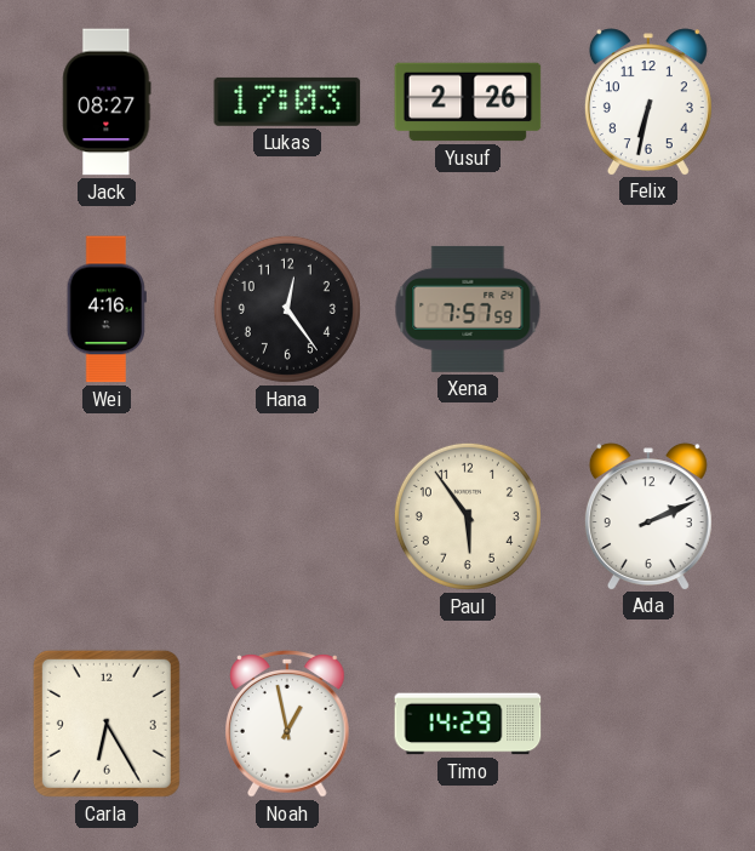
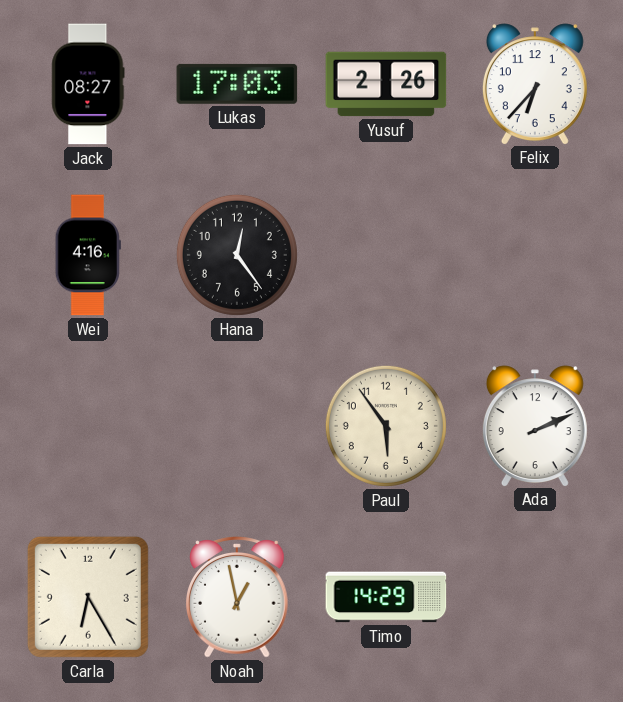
Felix: 6:32 -> 6:37
Xena: 7:57 -> none
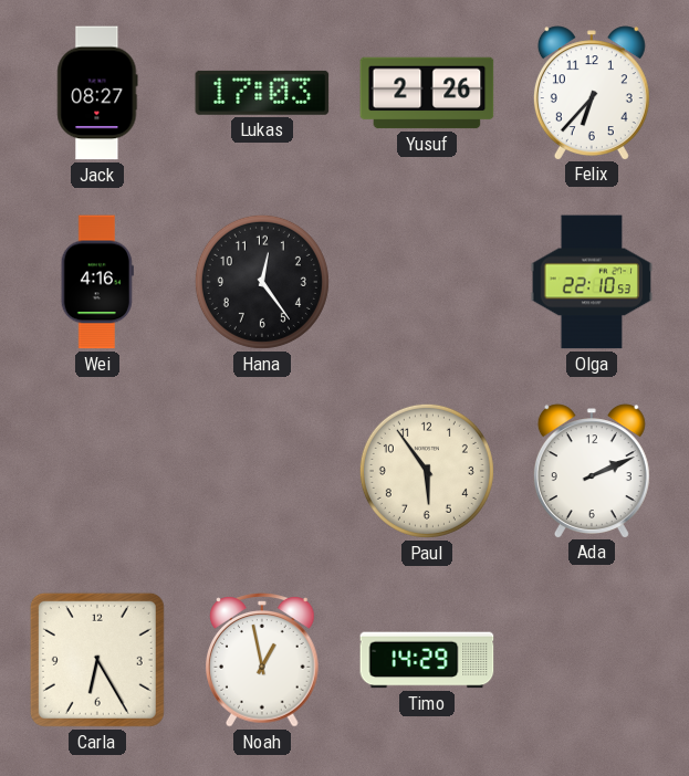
Olga: none -> 22:10
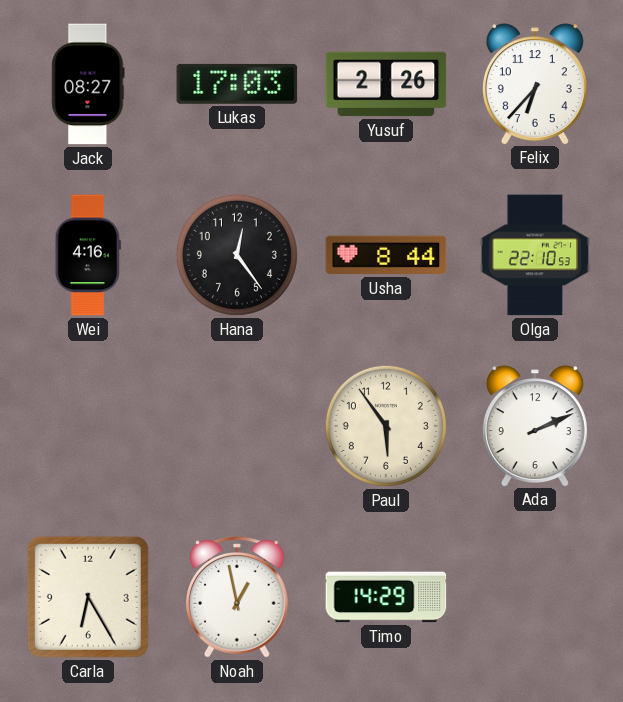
Usha: none -> 8:44
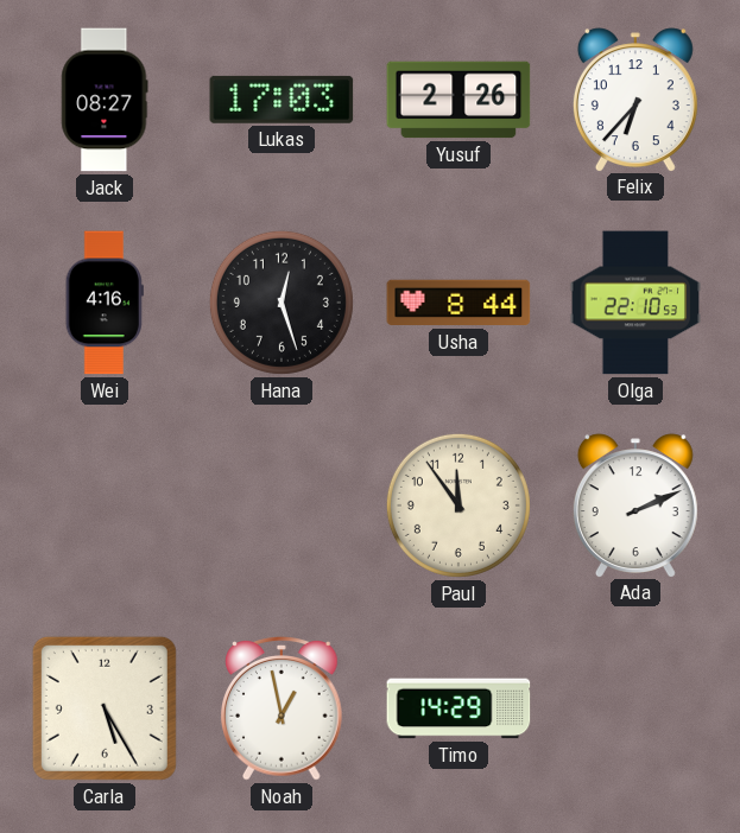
Hana: 12:24 -> 12:27
Paul: 5:54 -> 11:54
Carla: 6:25 -> 5:25
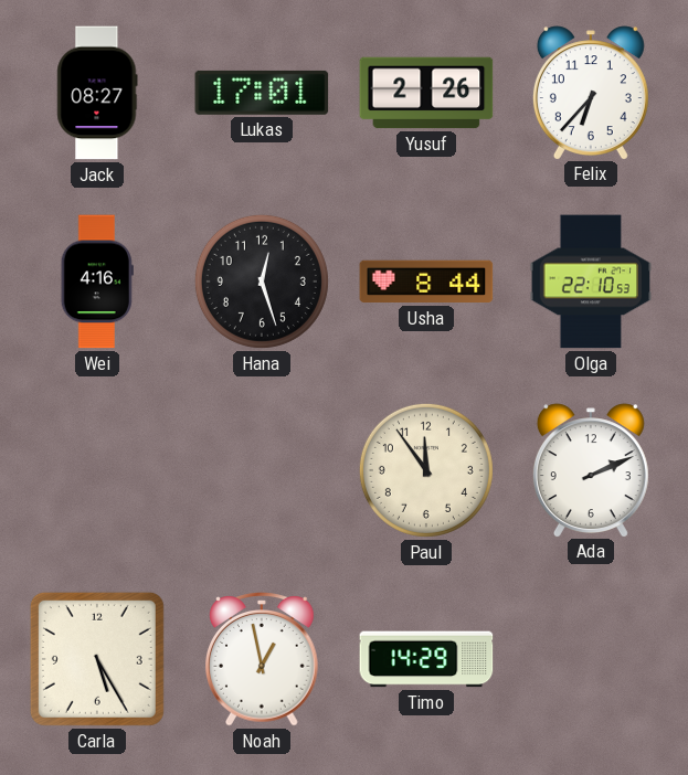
Lukas: 17:03 -> 17:01
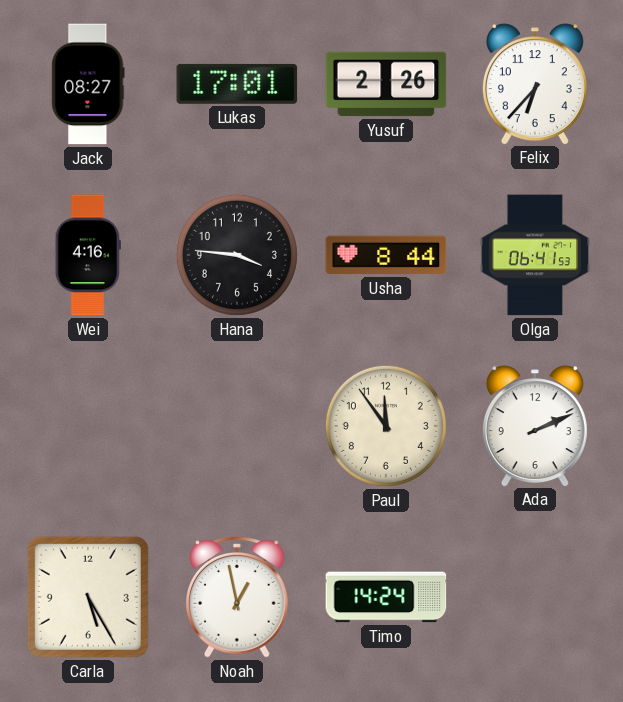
Hana: 12:27 -> 3:46
Olga: 22:10 -> 06:41
Timo: 14:29 -> 14:24
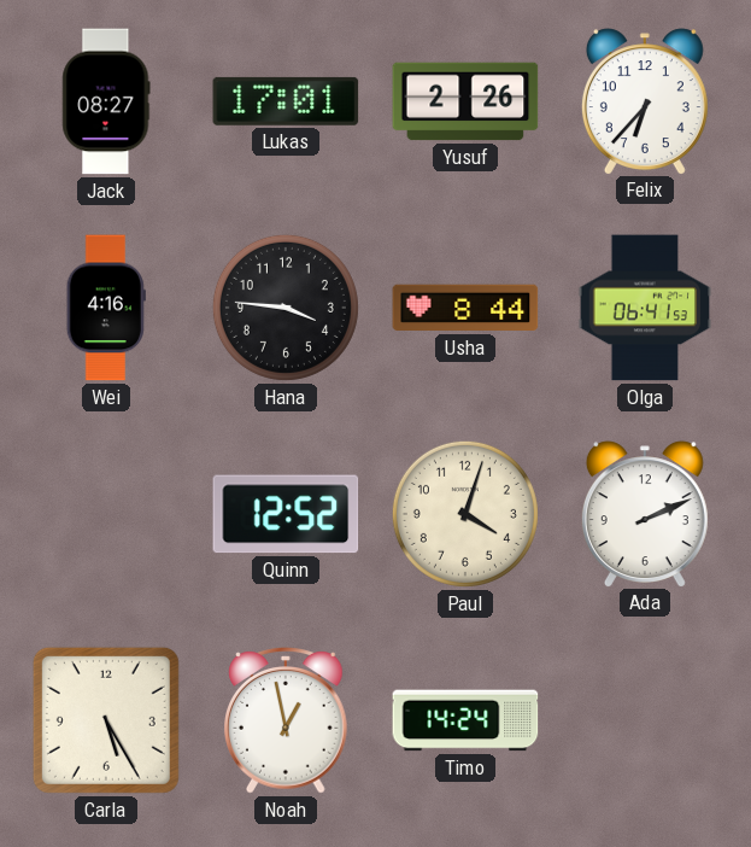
Quinn: none -> 12:52
Paul: 11:54 -> 4:03
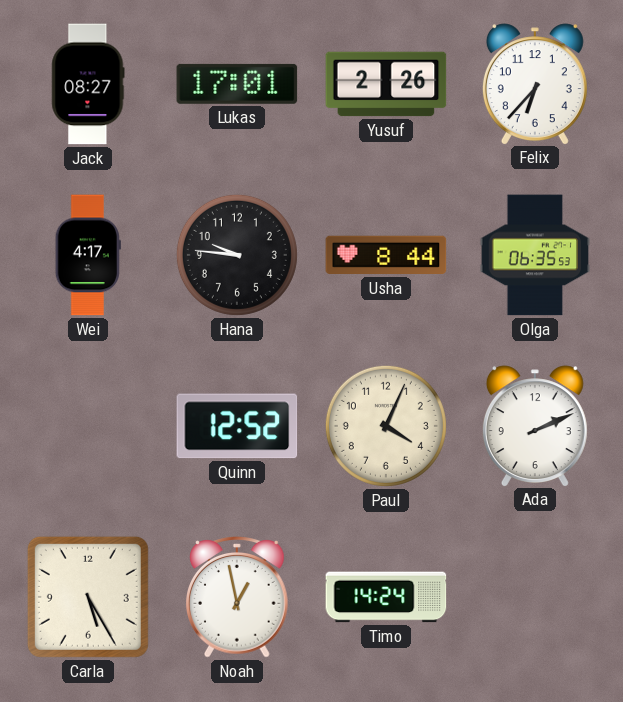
Wei: 4:16 -> 4:17
Hana: 3:46 -> 9:46
Olga: 06:41 -> 06:35
Paul: 4:03 -> 4:04
